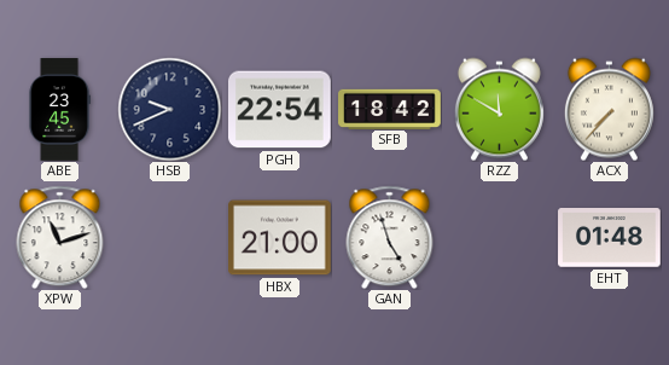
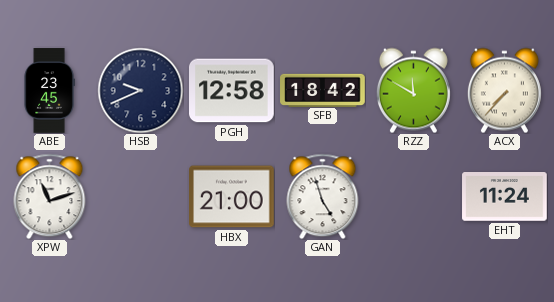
PGH: 22:54 -> 12:58
EHT: 01:48 -> 11:24
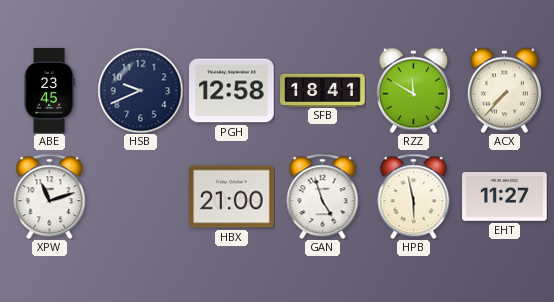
SFB: 18:42 -> 18:41
HPB: none -> 5:58
EHT: 11:24 -> 11:27
